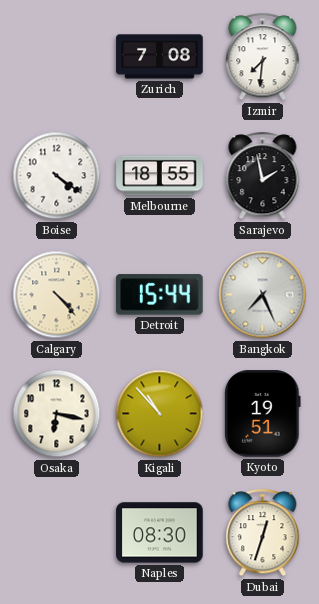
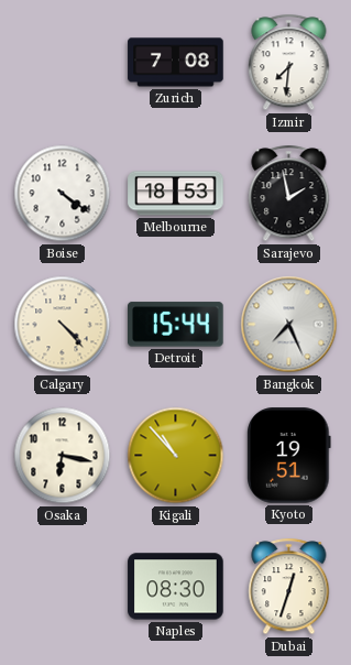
Melbourne: 18:55 -> 18:53
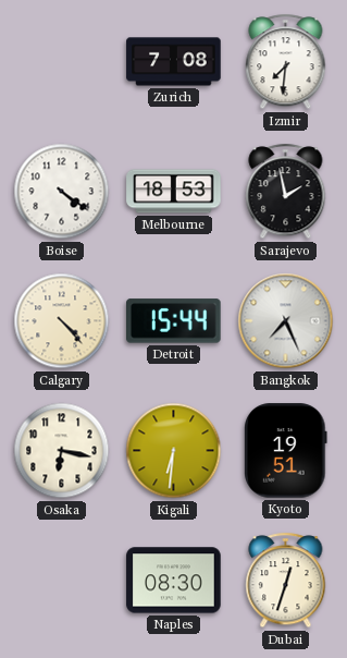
Kigali: 10:53 -> 6:31
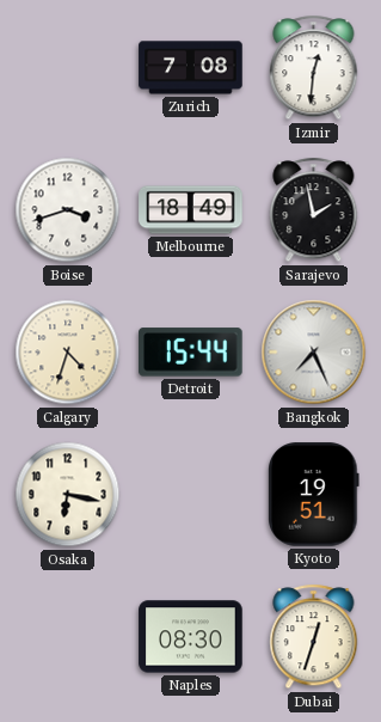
Izmir: 7:31 -> 12:31
Boise: 4:21 -> 3:42
Melbourne: 18:53 -> 18:49
Calgary: 4:23 -> 4:33
Kigali: 6:31 -> none
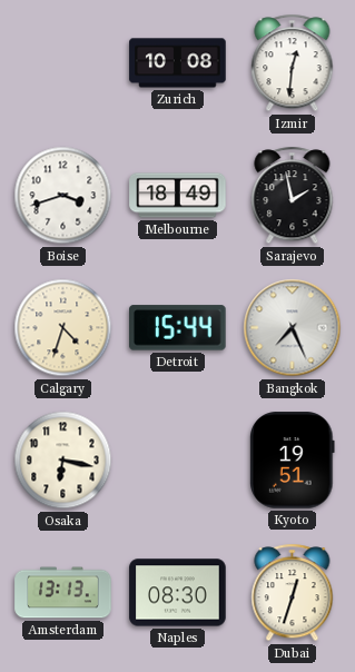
Zurich: 7:08 -> 10:08
Amsterdam: none -> 13:13
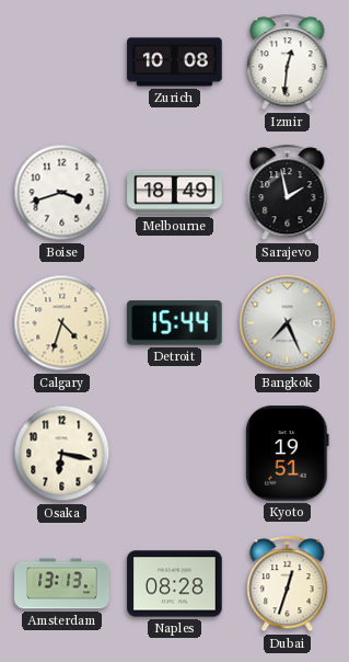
Naples: 08:30 -> 08:28
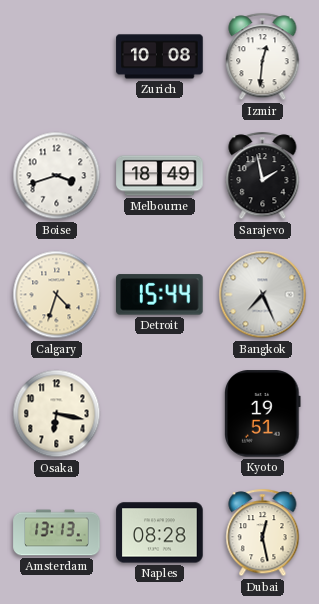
Dubai: 12:33 -> 12:28
